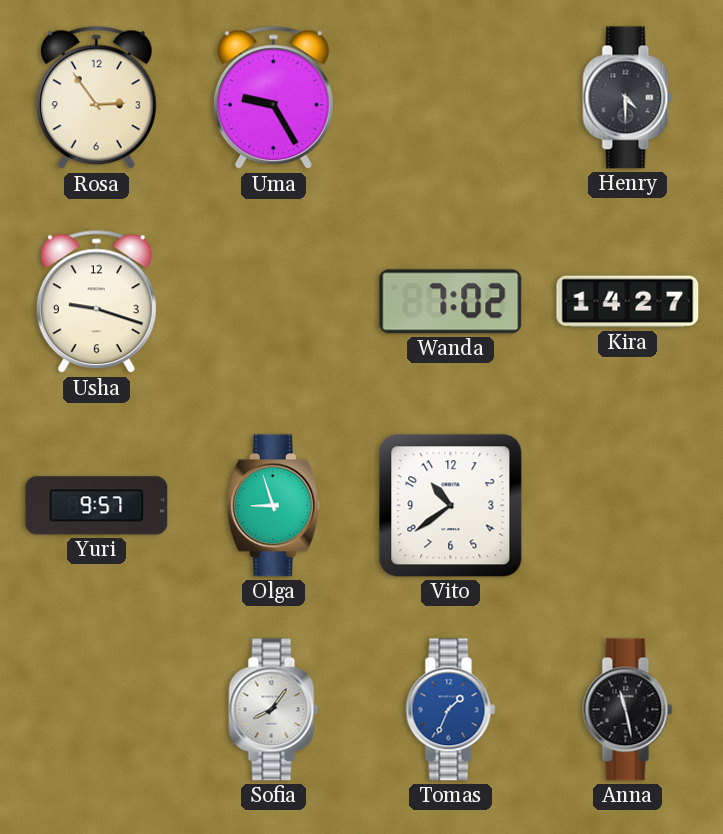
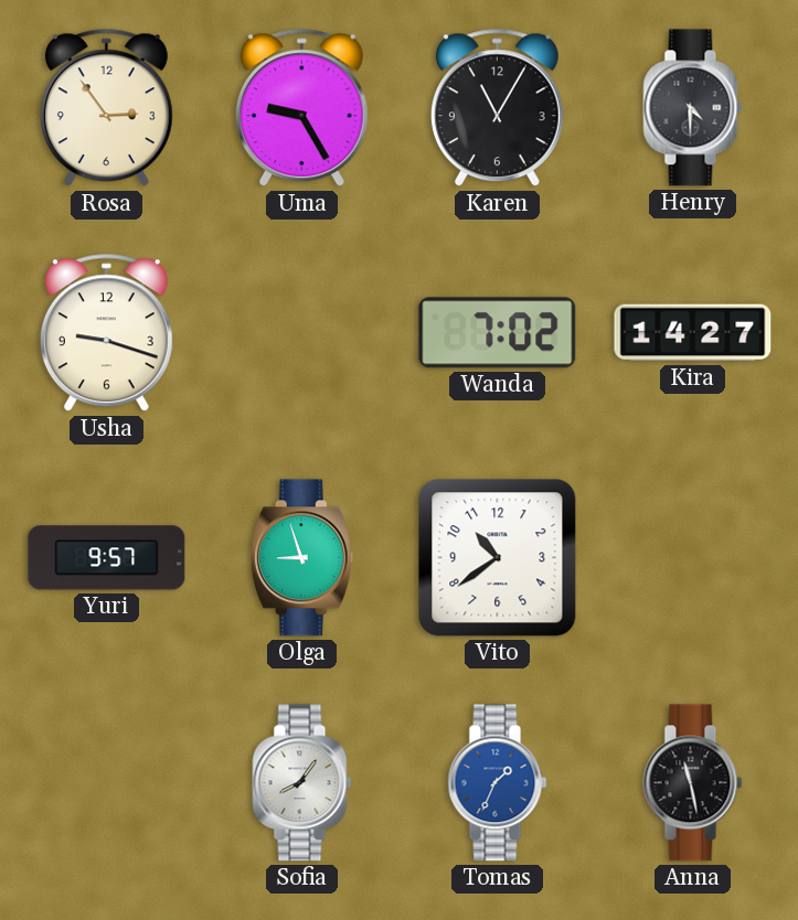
Karen: none -> 11:05
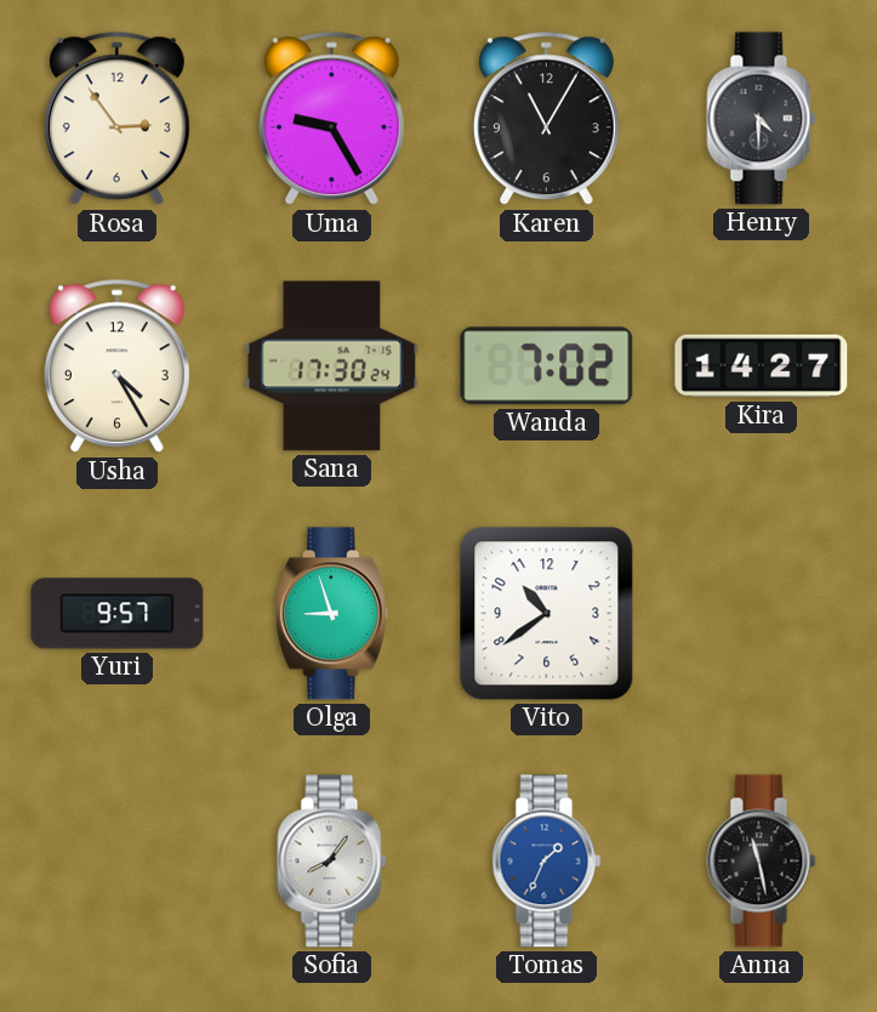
Usha: 9:18 -> 4:25
Sana: none -> 17:30
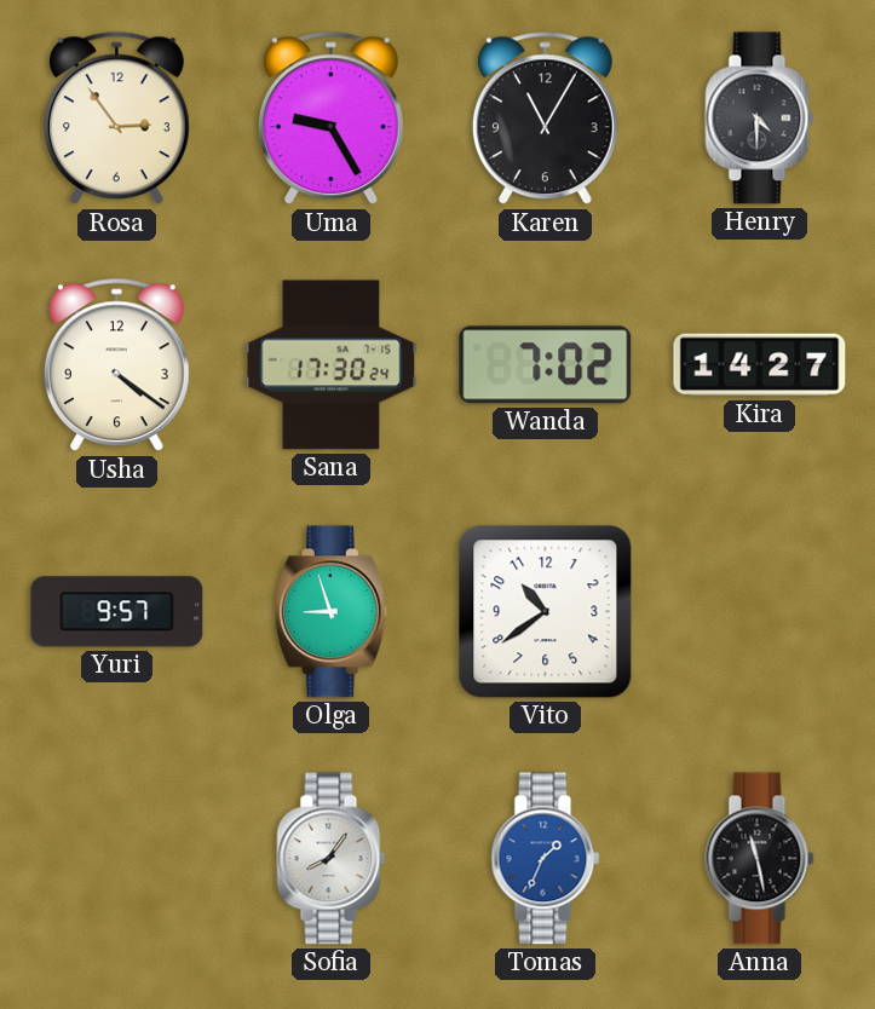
Usha: 4:25 -> 4:21
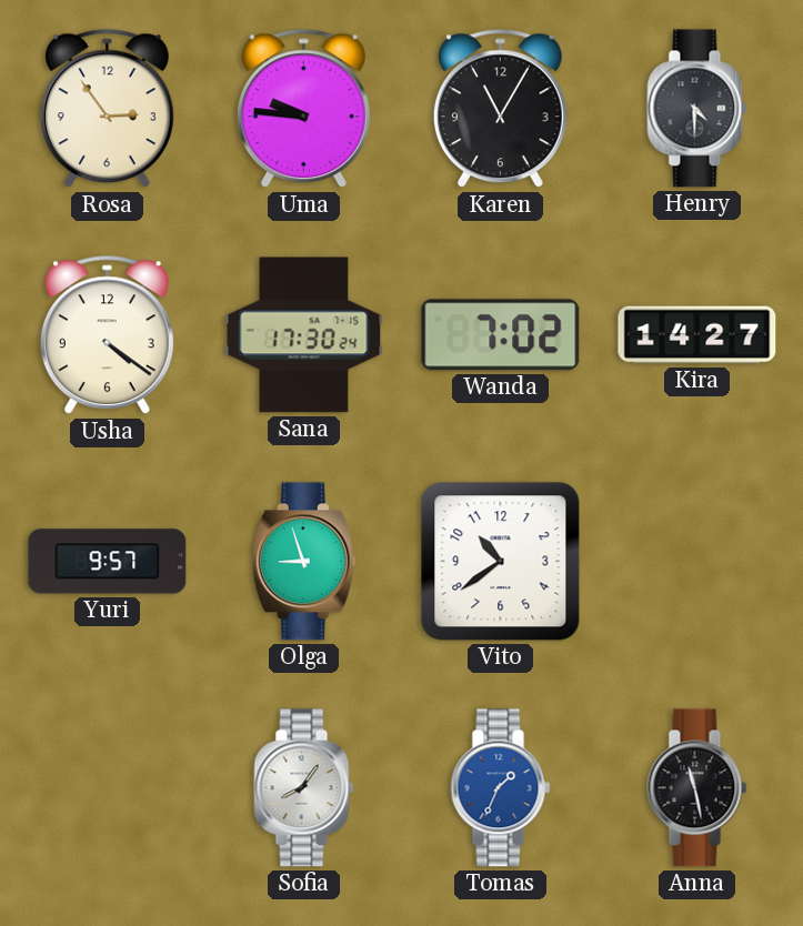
Uma: 9:25 -> 9:46
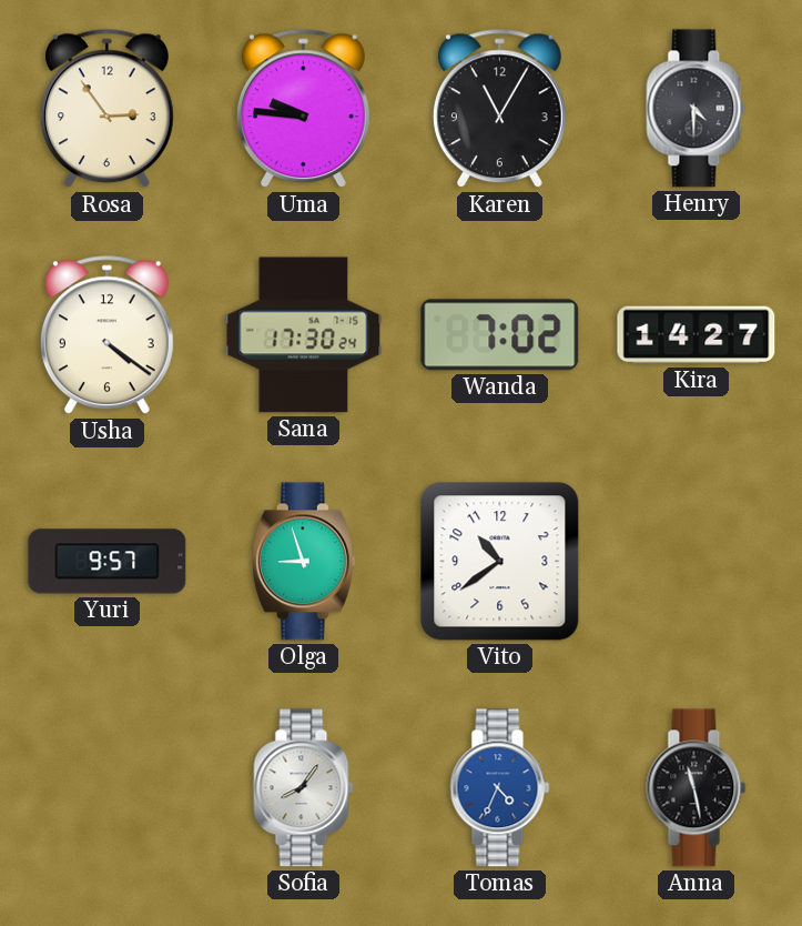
Tomas: 1:34 -> 4:34
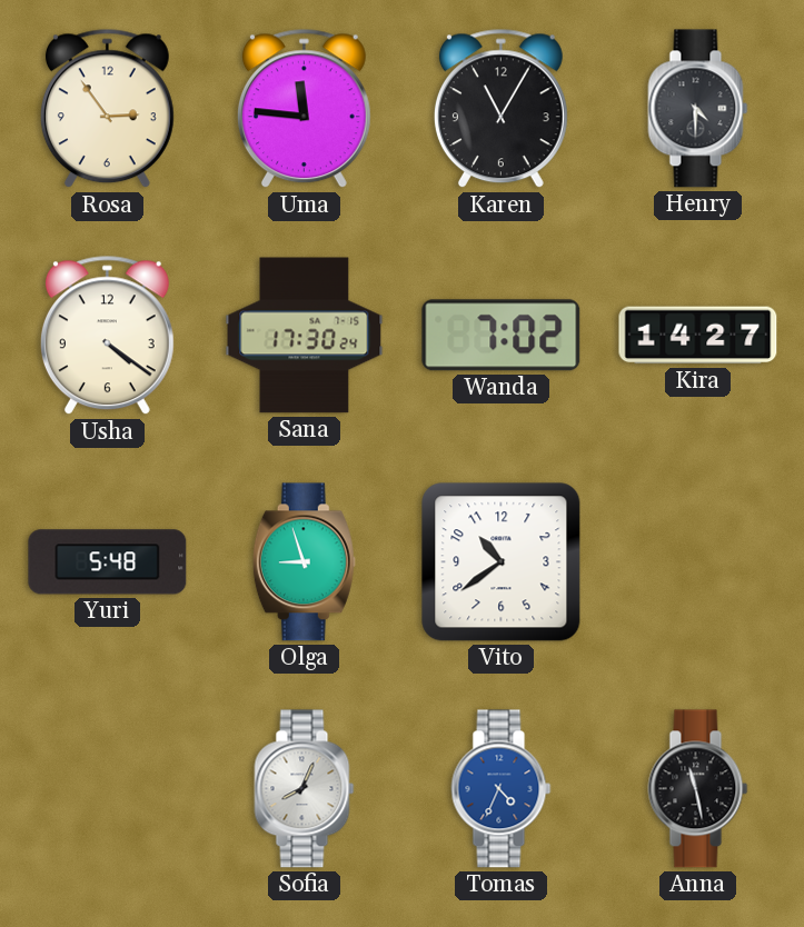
Uma: 9:46 -> 11:46
Yuri: 9:57 -> 5:48
Sofia: 8:06 -> 8:04
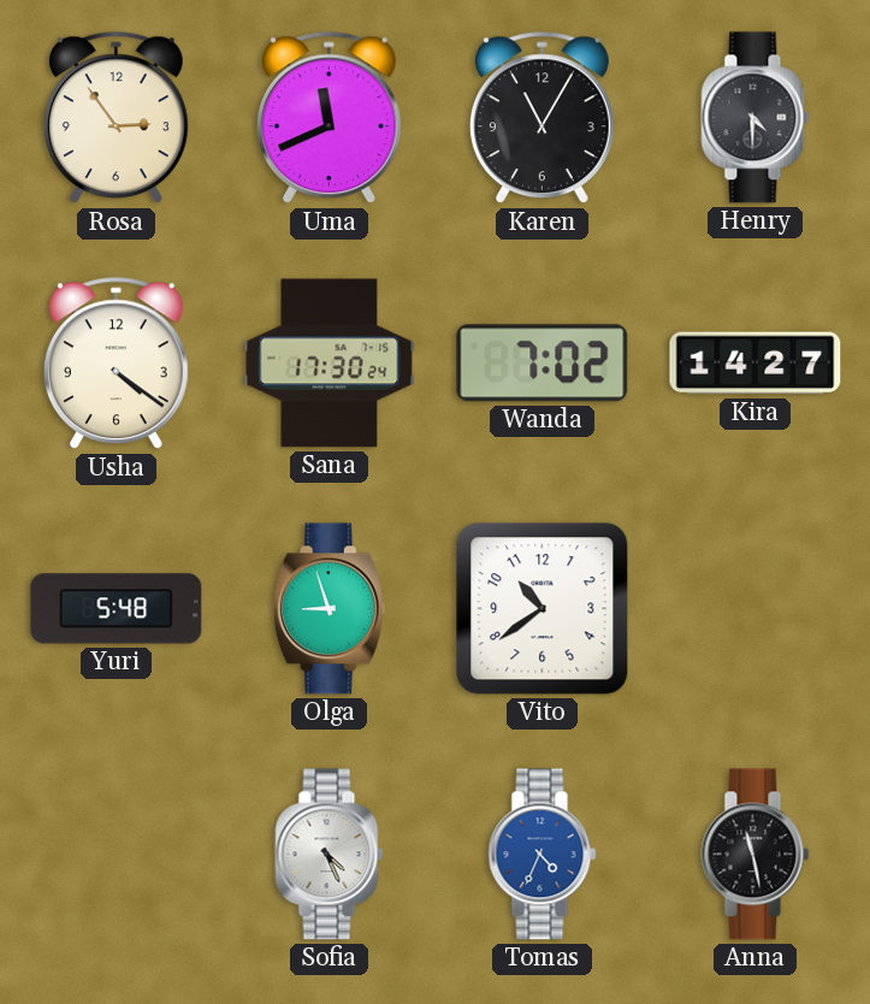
Uma: 11:46 -> 11:41
Sofia: 8:04 -> 4:26
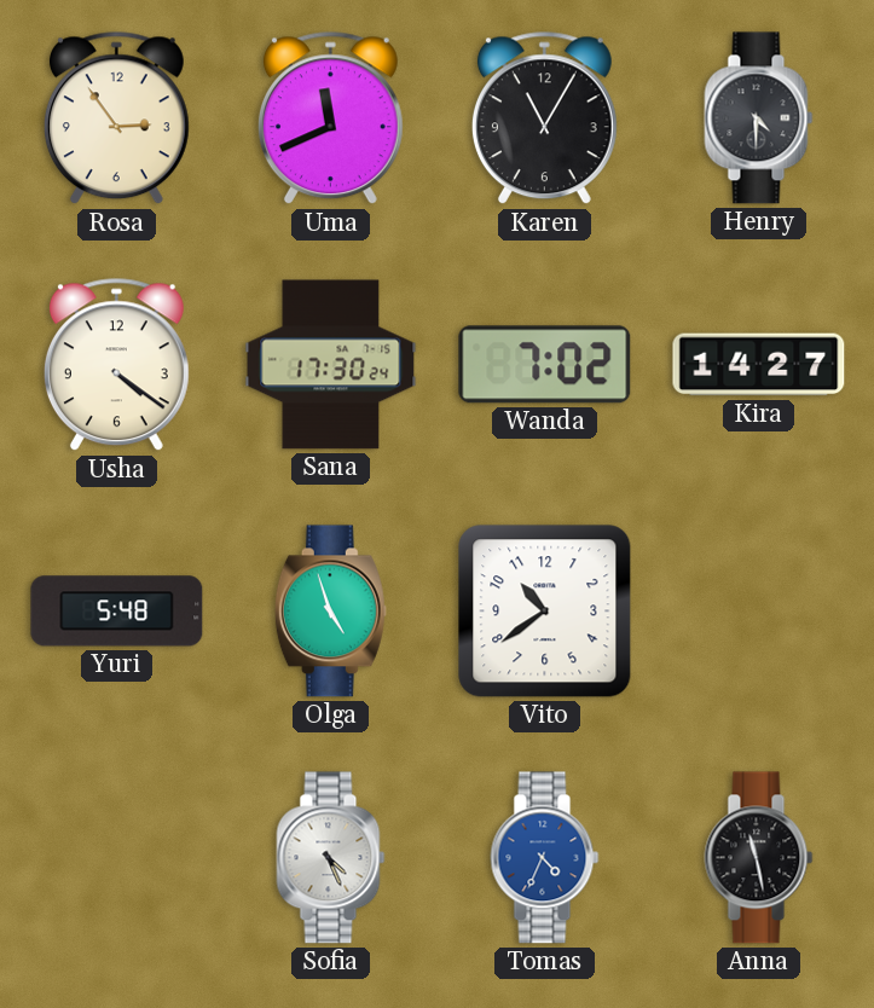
Olga: 8:57 -> 4:57
